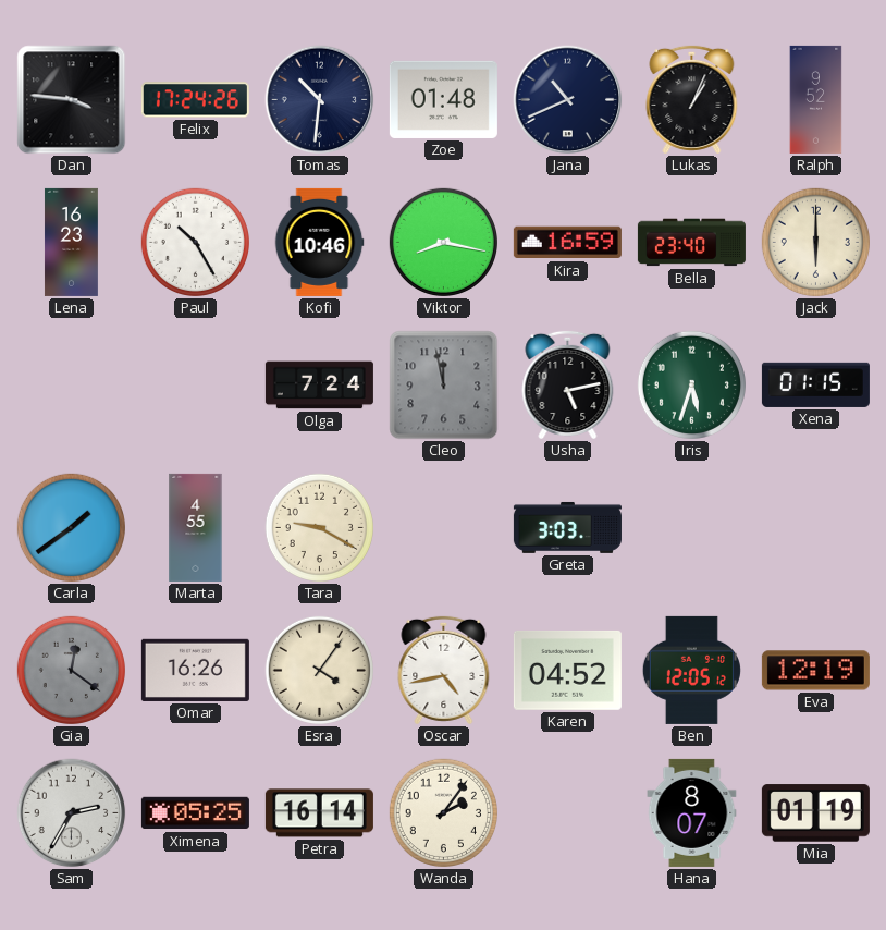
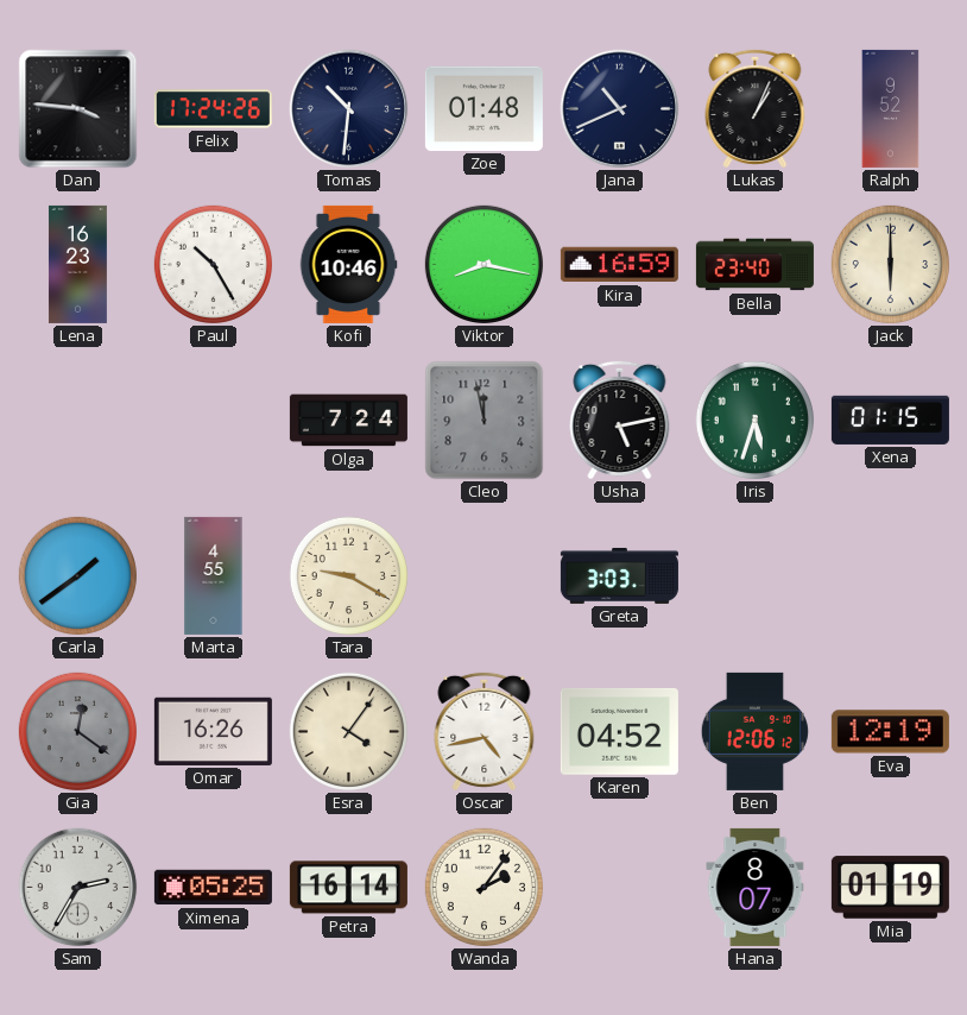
Ben: 12:05 -> 12:06
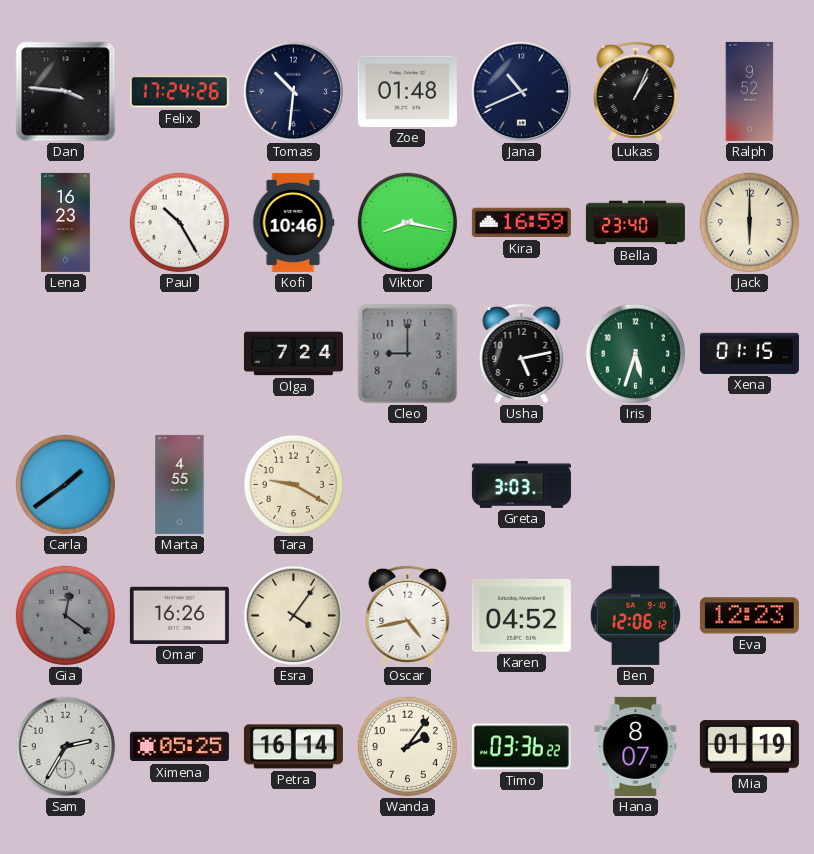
Cleo: 11:58 -> 9:00
Eva: 12:19 -> 12:23
Timo: none -> 03:36
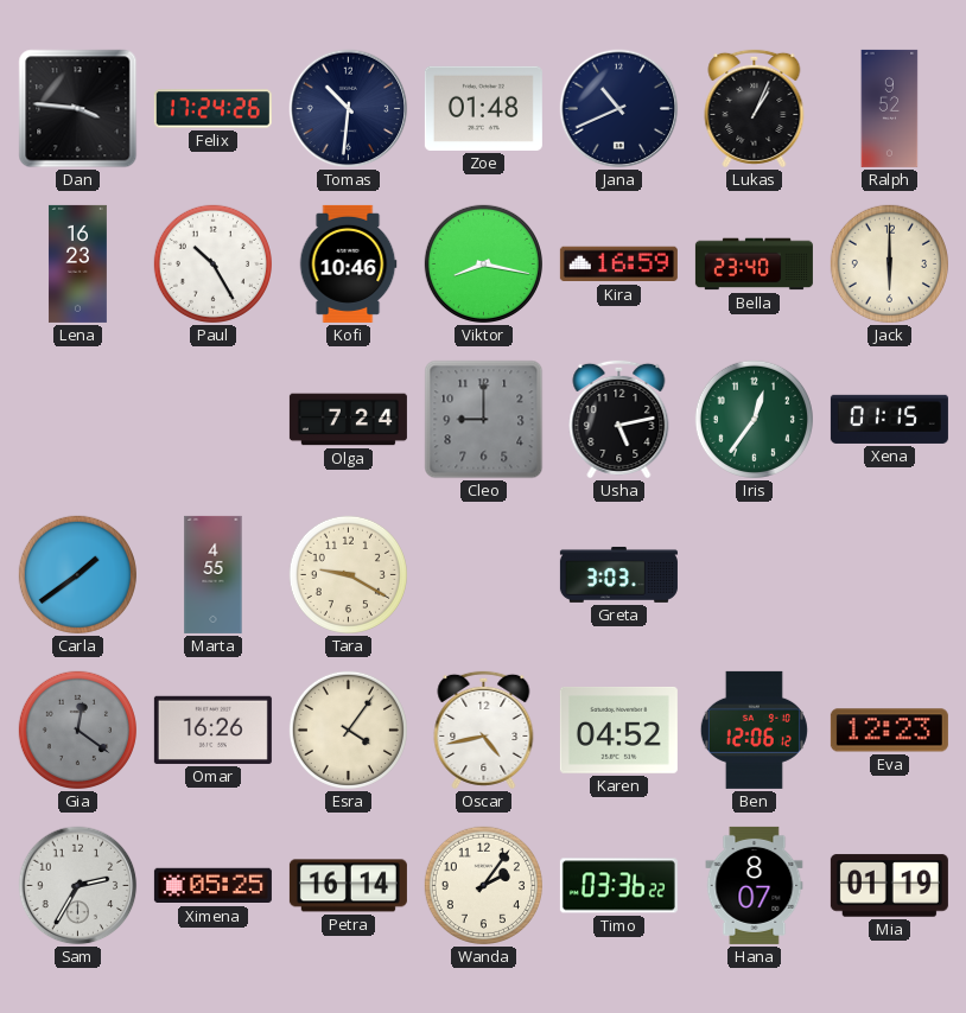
Iris: 5:33 -> 12:36
